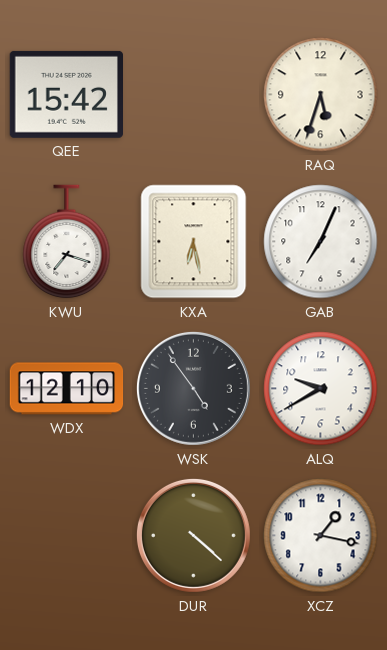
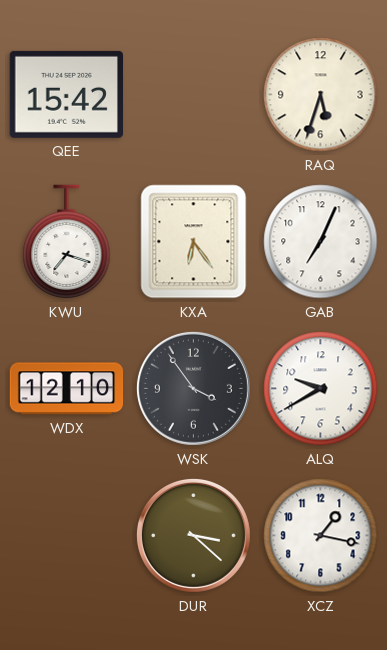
KXA: 6:28 -> 6:24
WSK: 4:54 -> 3:54
DUR: 4:22 -> 3:22
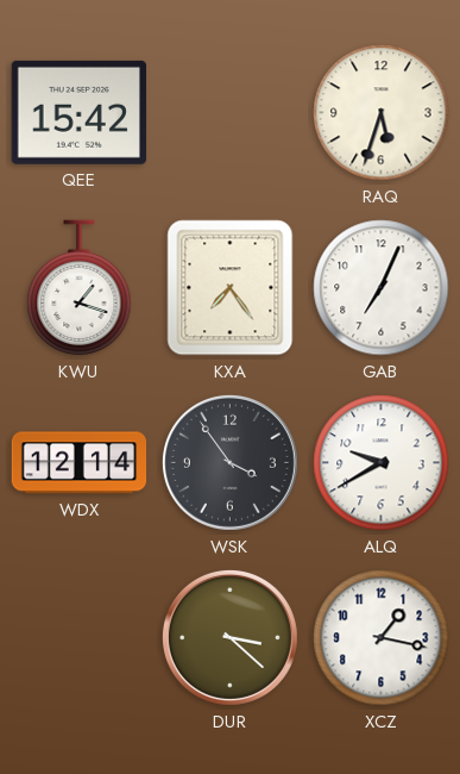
KWU: 7:18 -> 1:18
KXA: 6:24 -> 7:24
WDX: 12:10 -> 12:14
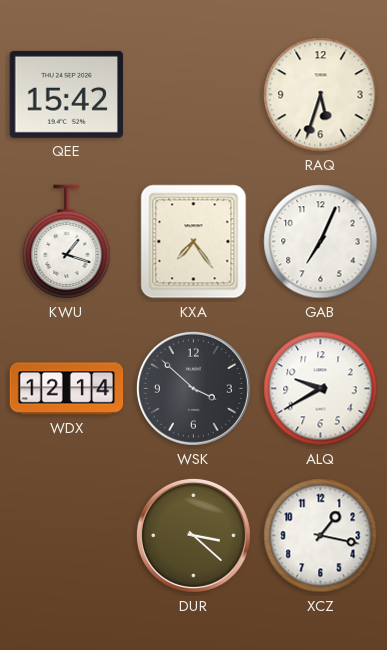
WSK: 3:54 -> 3:52
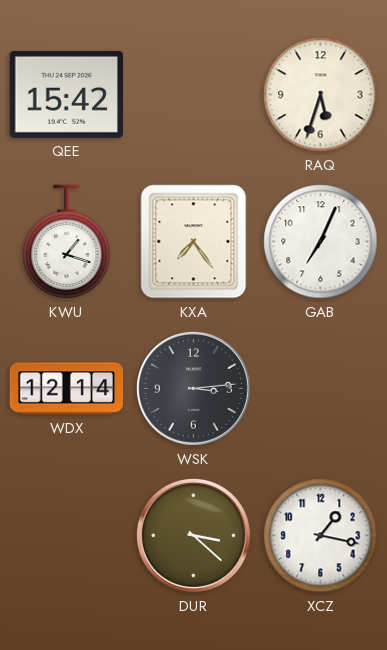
WSK: 3:52 -> 3:14
ALQ: 9:40 -> none
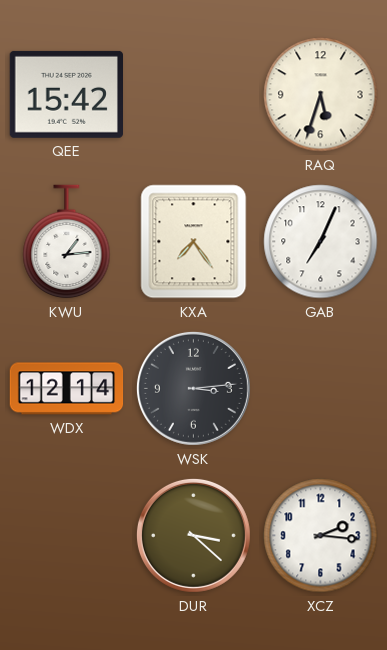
KWU: 1:18 -> 1:14
XCZ: 1:17 -> 2:16
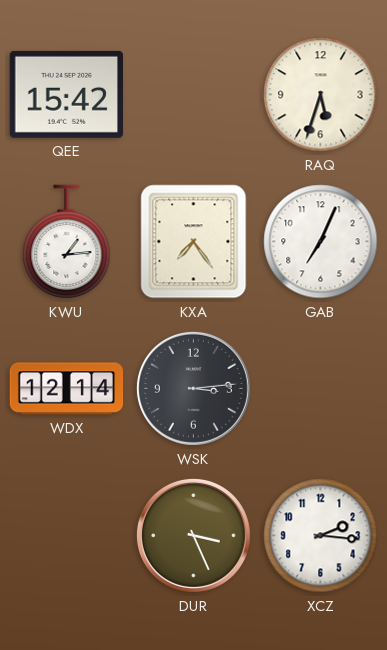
DUR: 3:22 -> 3:26
